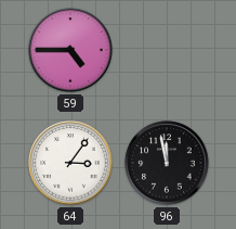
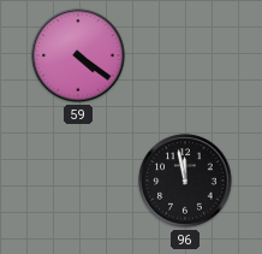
59: 4:45 -> 4:21
64: 3:06 -> none
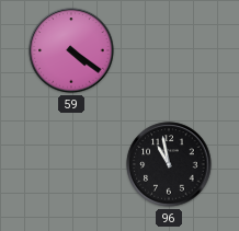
96: 11:58 -> 10:58
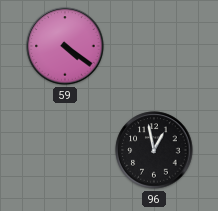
96: 10:58 -> 12:58
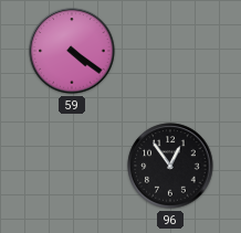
96: 12:58 -> 12:54
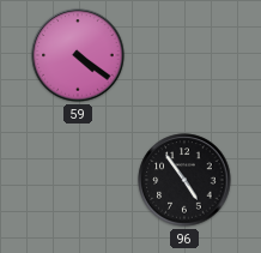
96: 12:54 -> 4:54
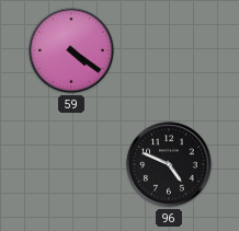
96: 4:54 -> 4:49
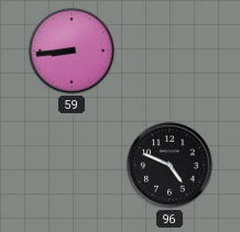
59: 4:21 -> 8:44
